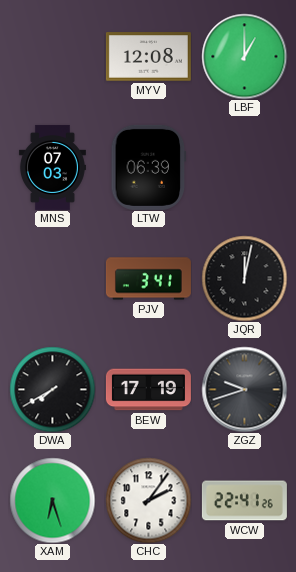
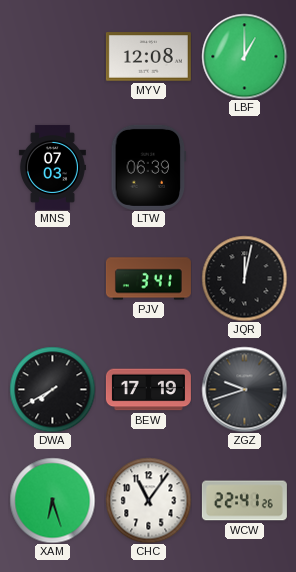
CHC: 2:06 -> 11:06
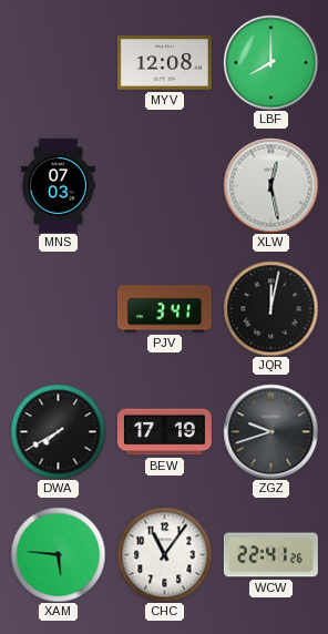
LBF: 1:00 -> 8:00
LTW: 06:39 -> none
XLW: none -> 12:28
XAM: 6:27 -> 5:46
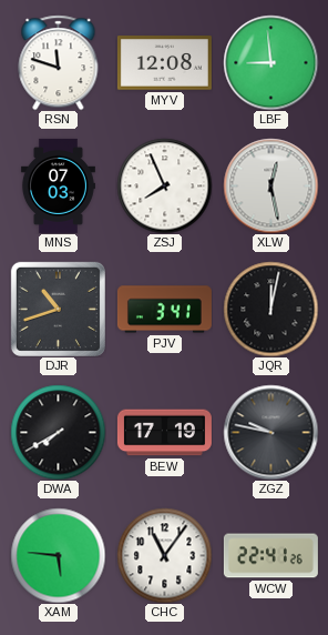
RSN: none -> 11:48
LBF: 8:00 -> 8:59
ZSJ: none -> 7:56
DJR: none -> 10:42
ZGZ: 9:42 -> 9:47
